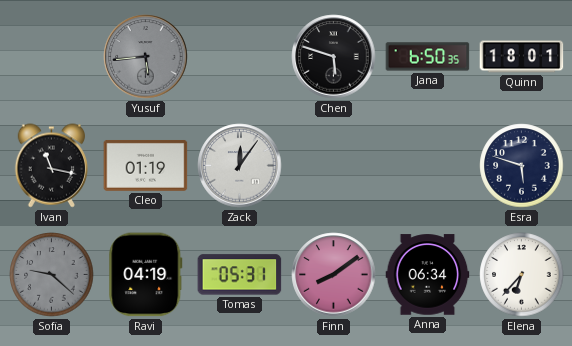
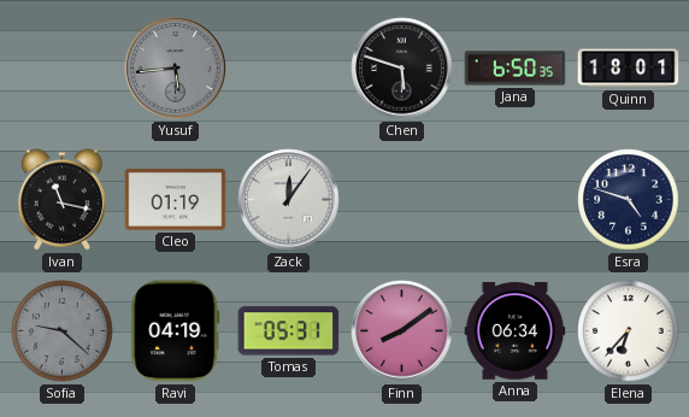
Esra: 5:48 -> 4:48
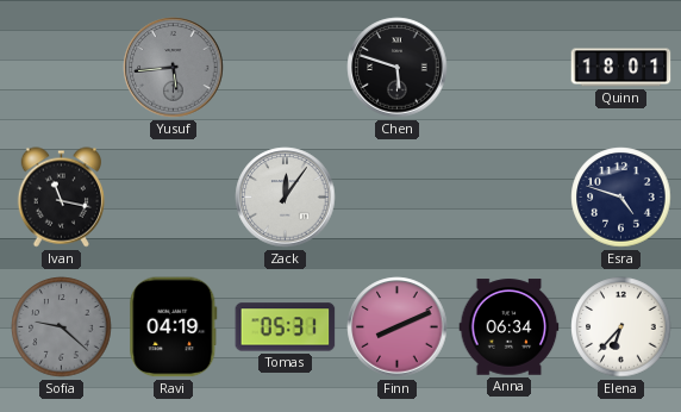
Jana: 6:50 -> none
Cleo: 01:19 -> none
Finn: 8:09 -> 8:11
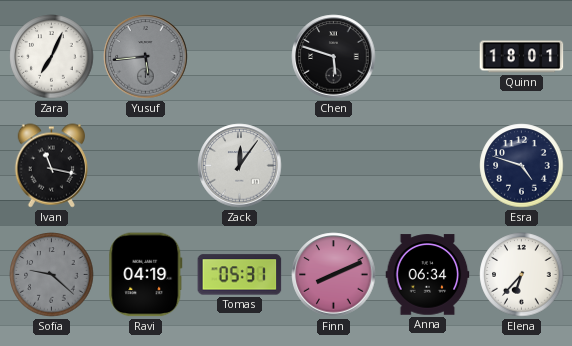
Zara: none -> 7:04
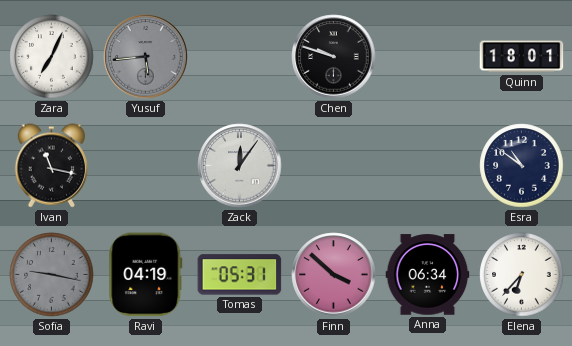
Chen: 5:48 -> 9:48
Esra: 4:48 -> 10:51
Sofia: 9:22 -> 9:17
Finn: 8:11 -> 3:52
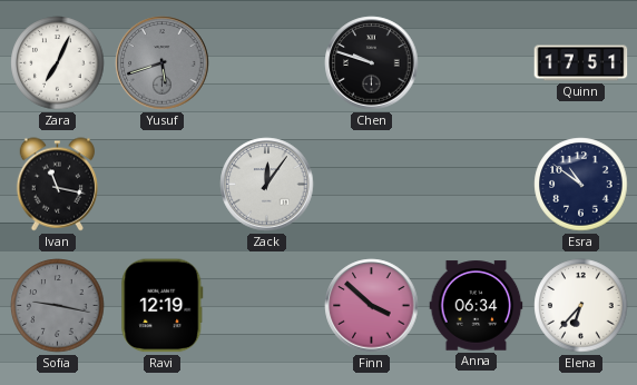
Yusuf: 5:44 -> 5:42
Quinn: 18:01 -> 17:51
Ravi: 04:19 -> 12:19
Tomas: 05:31 -> none
